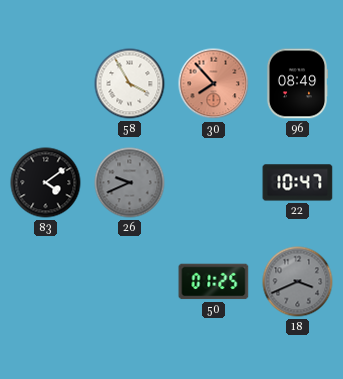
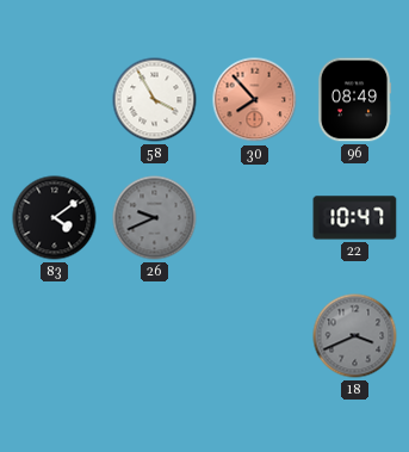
50: 01:25 -> none
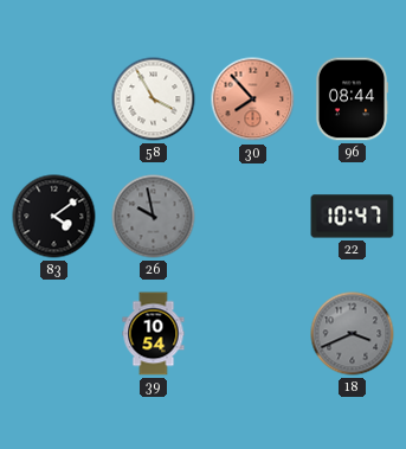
96: 08:49 -> 08:44
26: 9:41 -> 9:58
39: none -> 10:54
